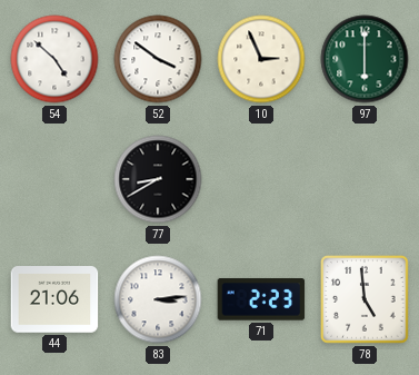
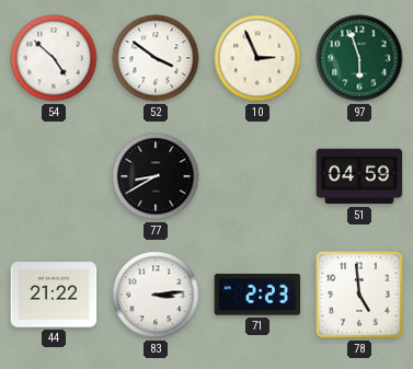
97: 6:00 -> 5:57
51: none -> 04:59
44: 21:06 -> 21:22
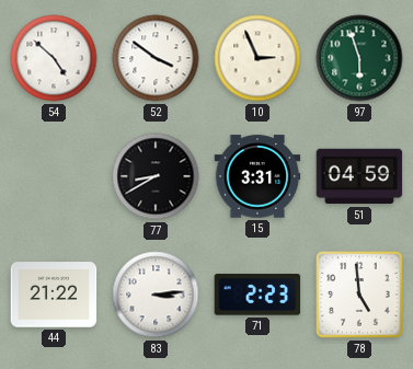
15: none -> 3:31
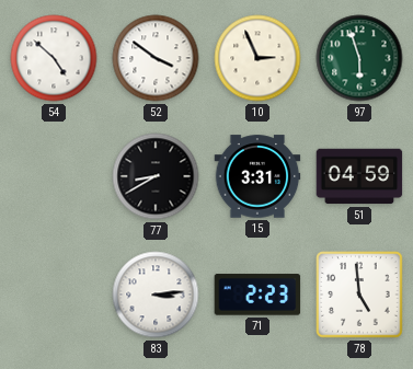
44: 21:22 -> none
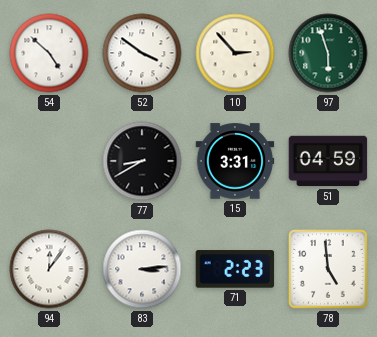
10: 2:56 -> 2:53
94: none -> 12:06
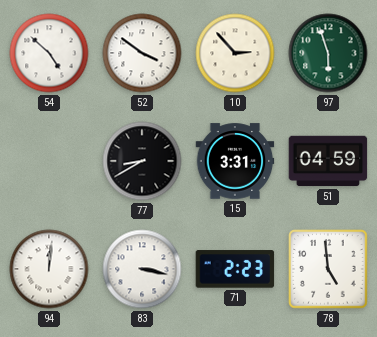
94: 12:06 -> 12:01
83: 3:14 -> 3:17
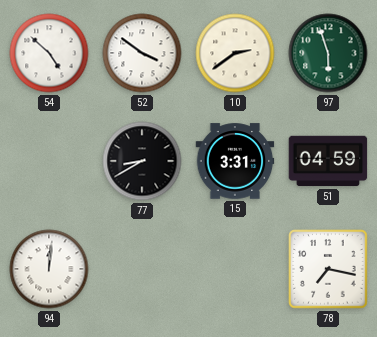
10: 2:53 -> 2:39
83: 3:17 -> none
71: 2:23 -> none
78: 4:59 -> 7:17
